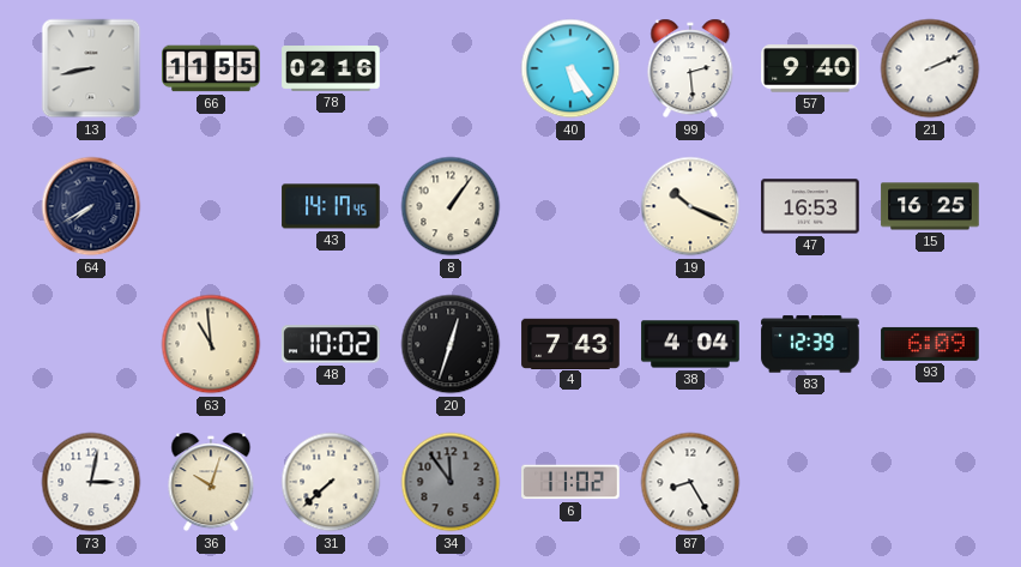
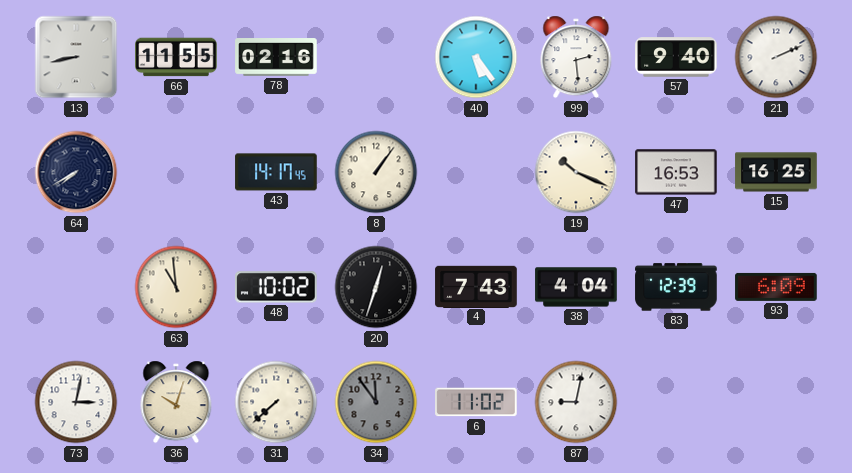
87: 8:25 -> 9:02
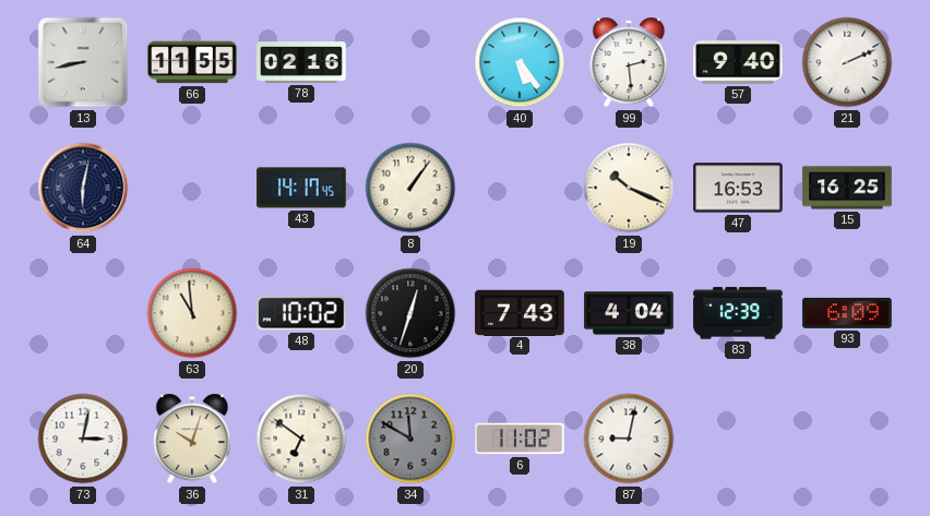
64: 7:40 -> 6:02
31: 7:38 -> 6:51
34: 11:54 -> 11:50
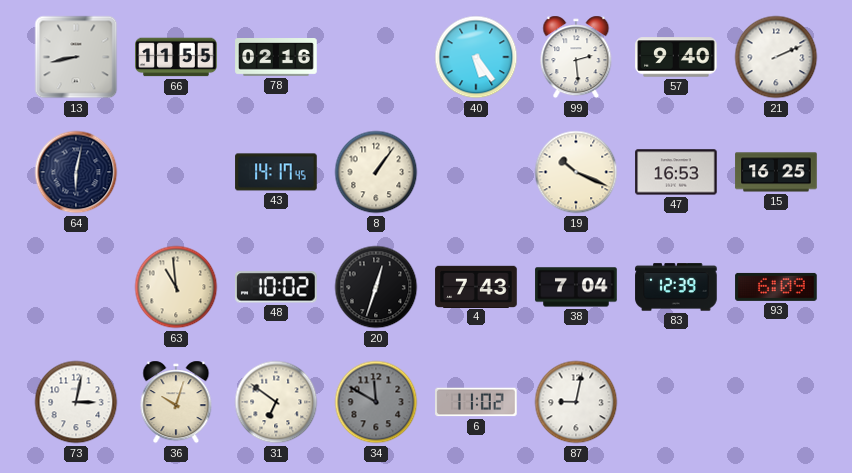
38: 4:04 -> 7:04
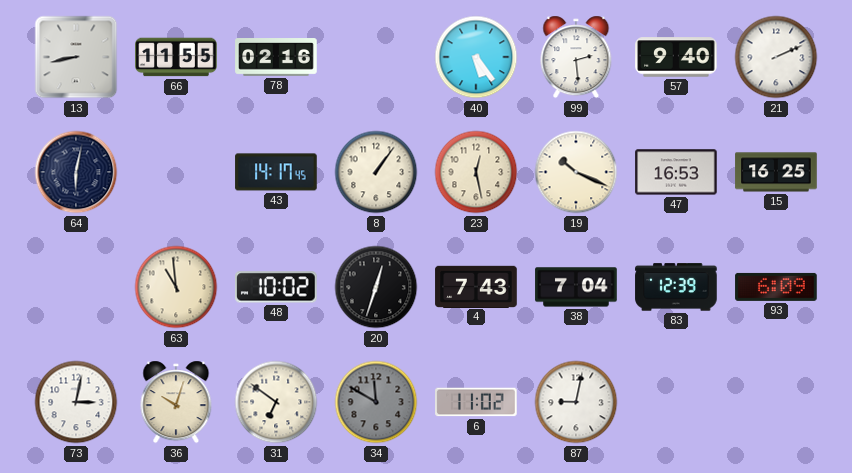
23: none -> 12:28
